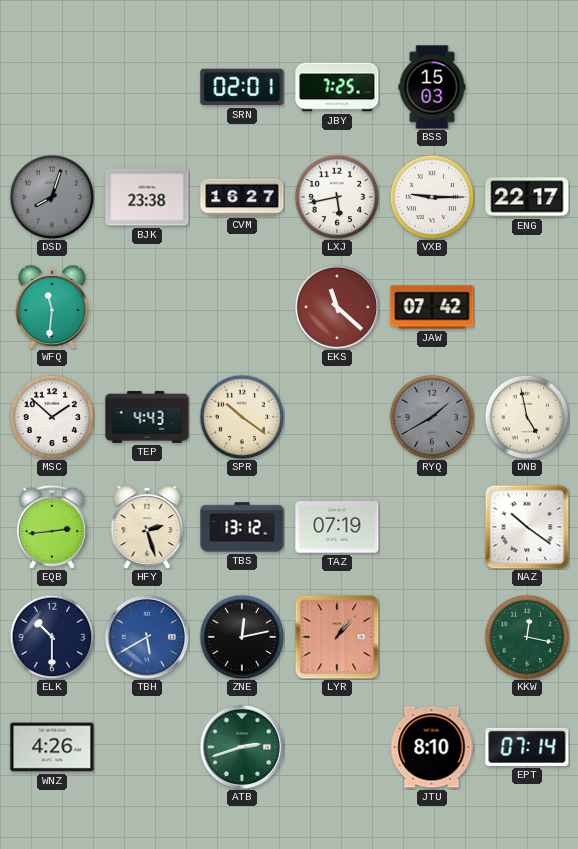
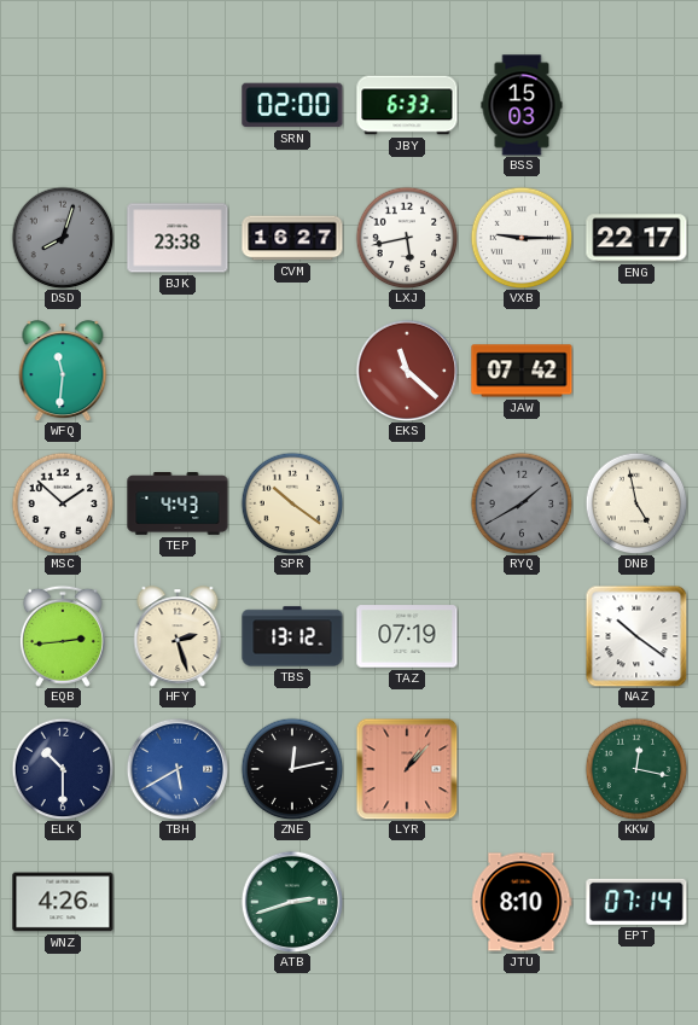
SRN: 02:01 -> 02:00
JBY: 7:25 -> 6:33
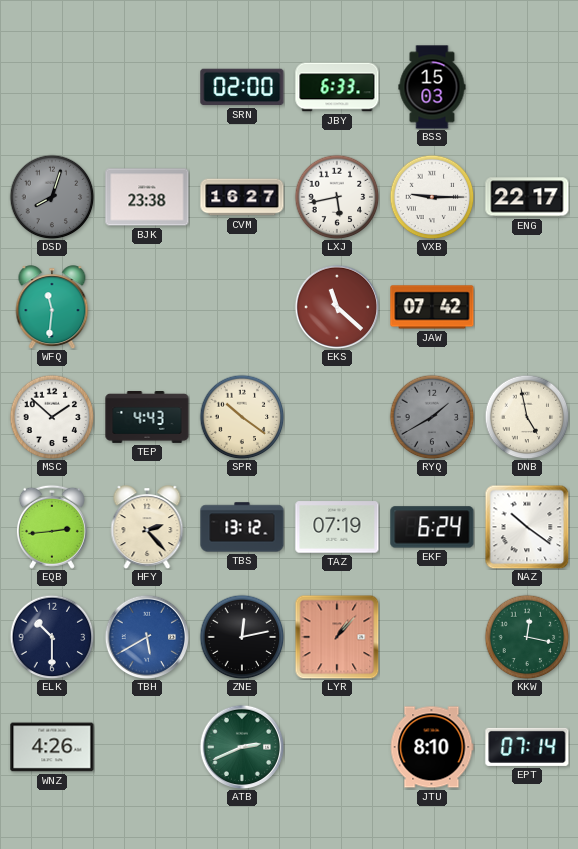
HFY: 2:27 -> 2:23
EKF: none -> 6:24
ATB: 2:42 -> 2:41
